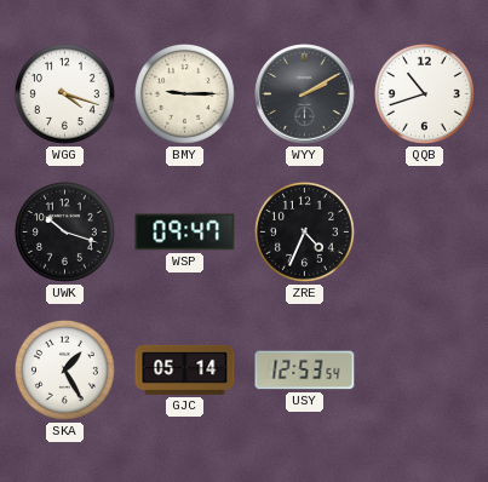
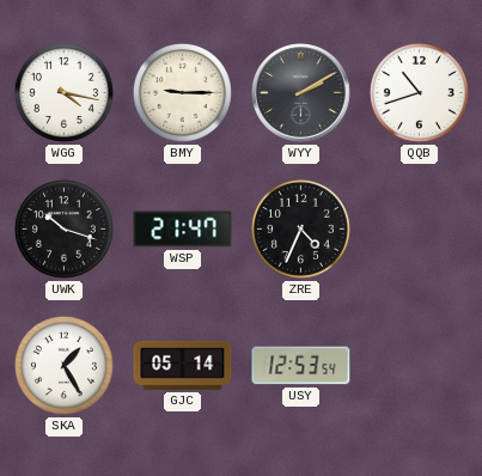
WGG: 4:18 -> 4:17
WSP: 09:47 -> 21:47
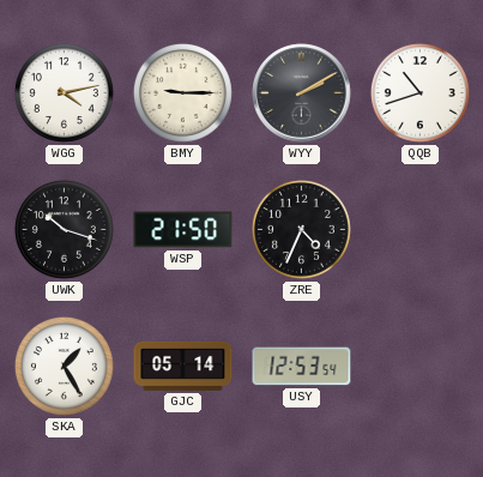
WGG: 4:17 -> 4:13
WSP: 21:47 -> 21:50
